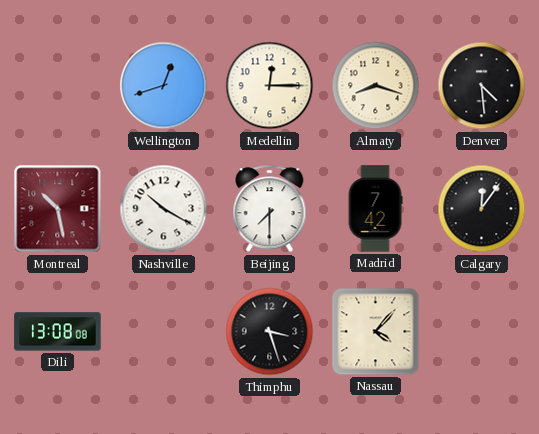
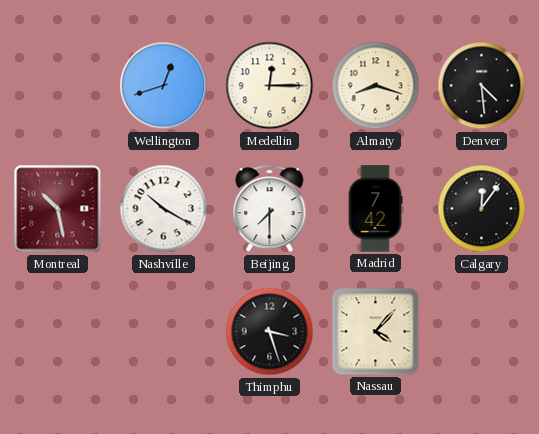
Dili: 13:08 -> none
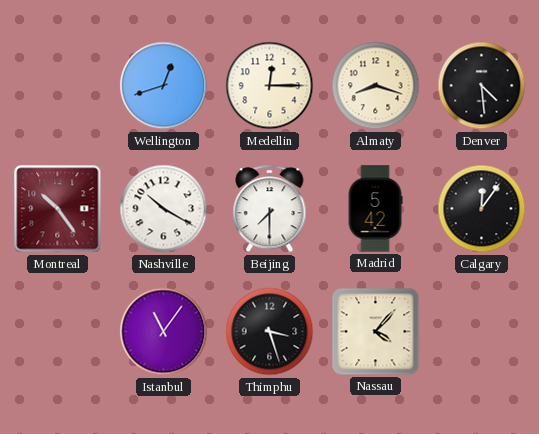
Montreal: 10:28 -> 10:24
Madrid: 7:42 -> 5:42
Istanbul: none -> 11:06
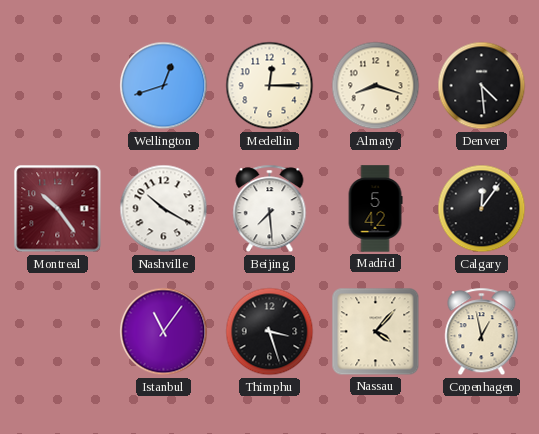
Beijing: 7:30 -> 7:29
Copenhagen: none -> 12:58
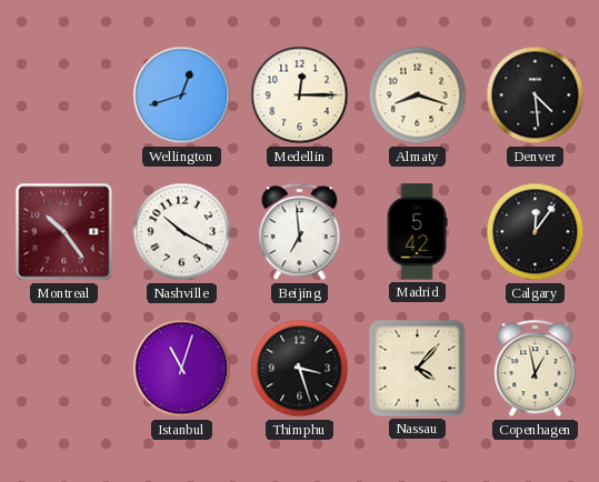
Beijing: 7:29 -> 6:59
Istanbul: 11:06 -> 11:03
